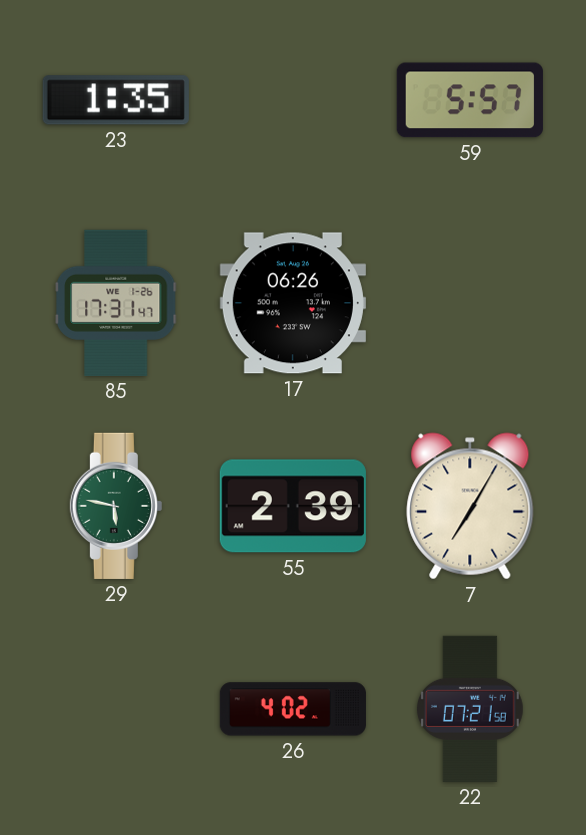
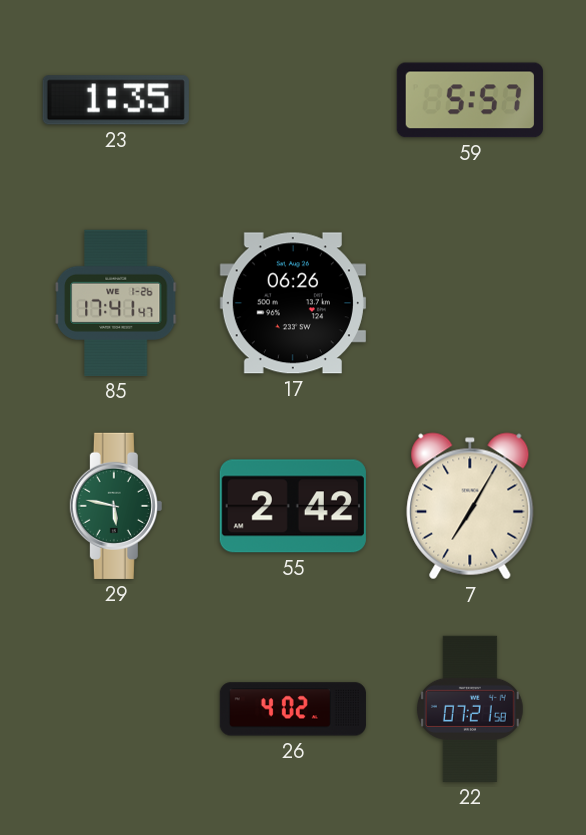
85: 17:31 -> 17:41
55: 2:39 -> 2:42
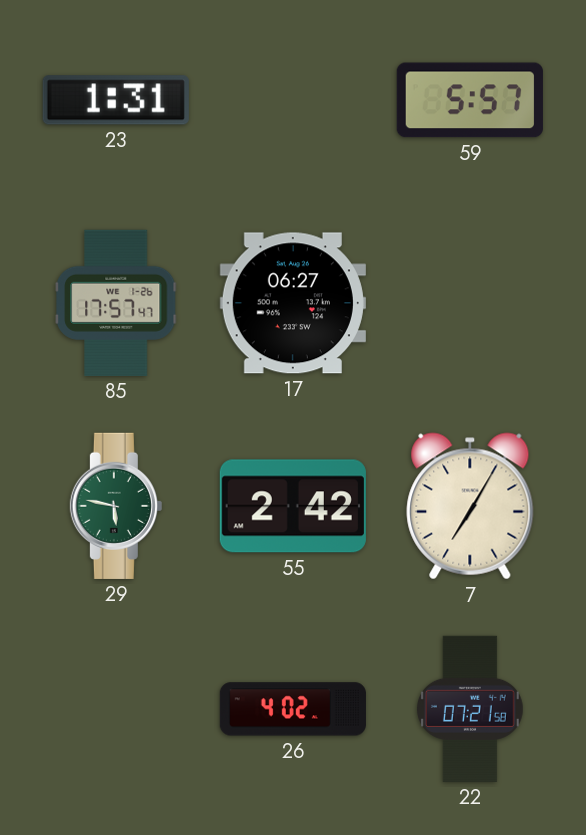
23: 1:35 -> 1:31
85: 17:41 -> 17:57
17: 06:26 -> 06:27
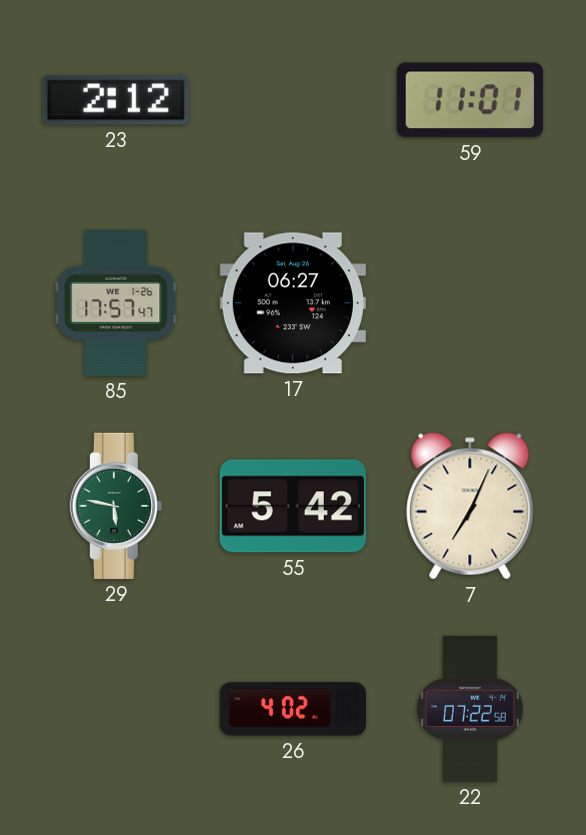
23: 1:31 -> 2:12
59: 5:57 -> 11:01
55: 2:42 -> 5:42
7: 7:05 -> 7:04
22: 07:21 -> 07:22
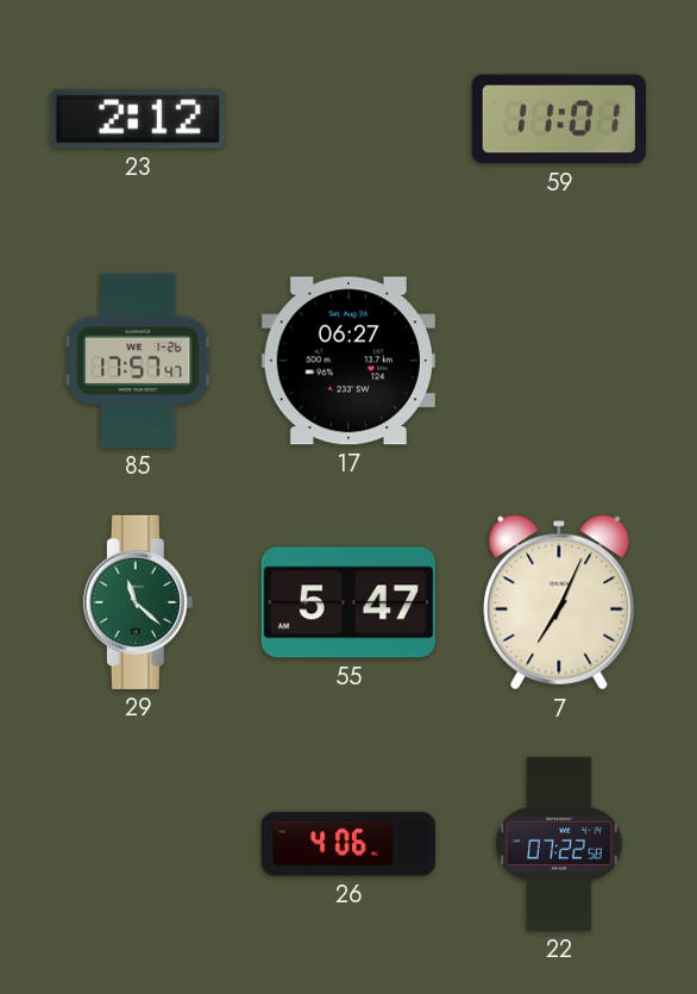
29: 5:47 -> 11:22
55: 5:42 -> 5:47
26: 4:02 -> 4:06
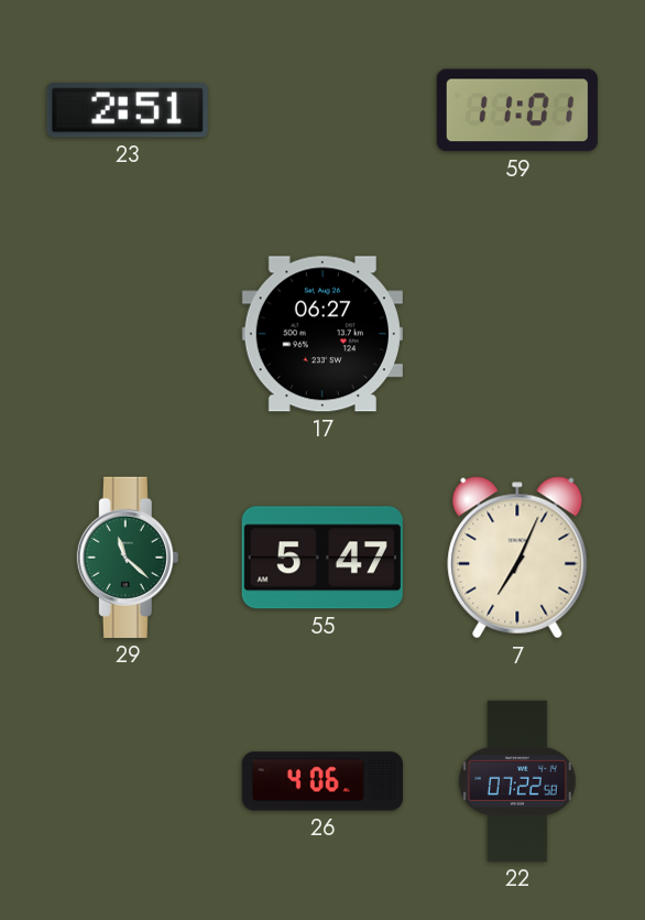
23: 2:12 -> 2:51
85: 17:57 -> none
